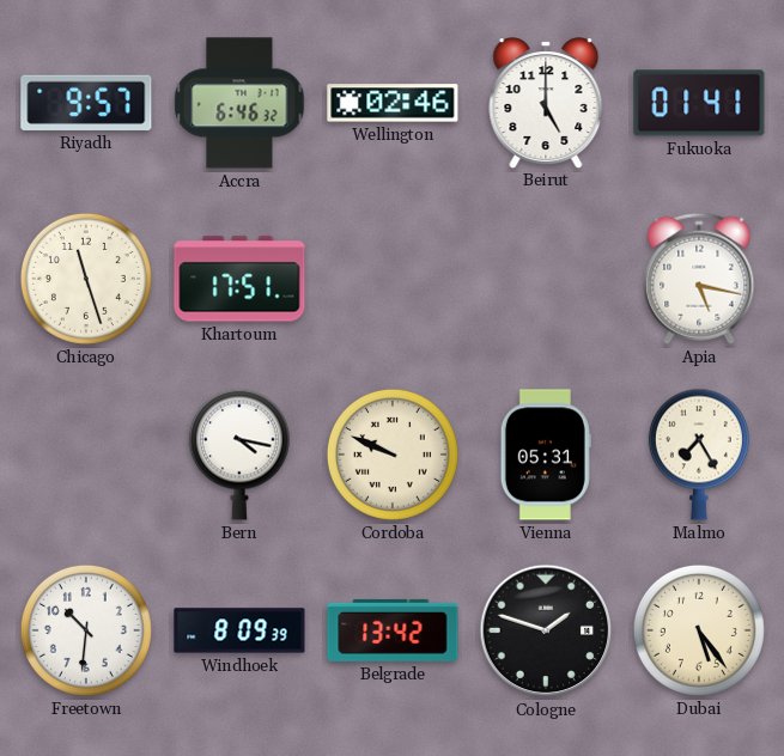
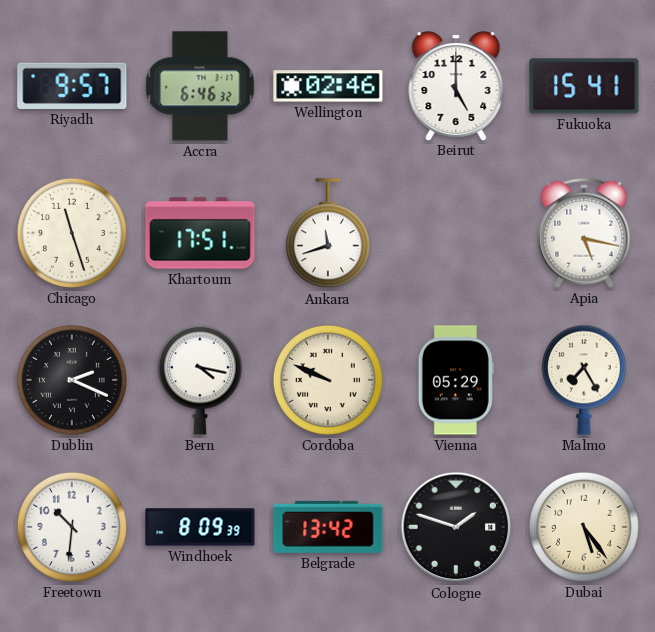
Fukuoka: 01:41 -> 15:41
Ankara: none -> 11:42
Dublin: none -> 2:19
Vienna: 05:31 -> 05:29
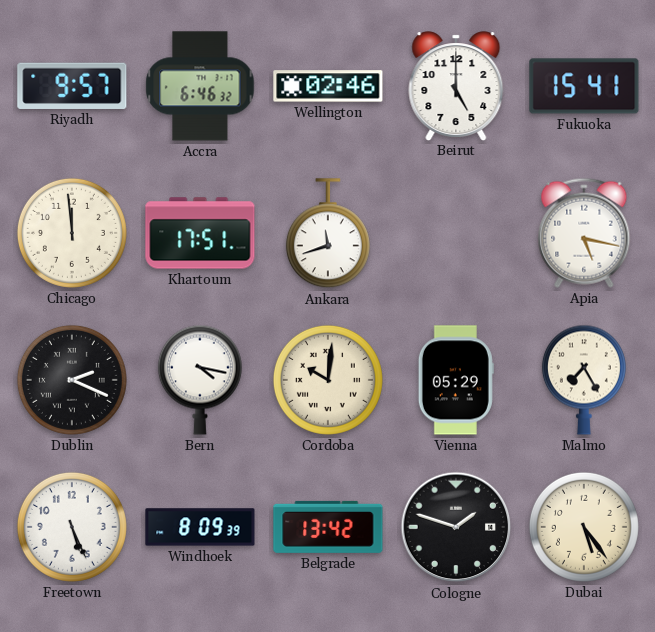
Chicago: 11:27 -> 11:59
Cordoba: 9:49 -> 10:01
Freetown: 10:31 -> 5:26
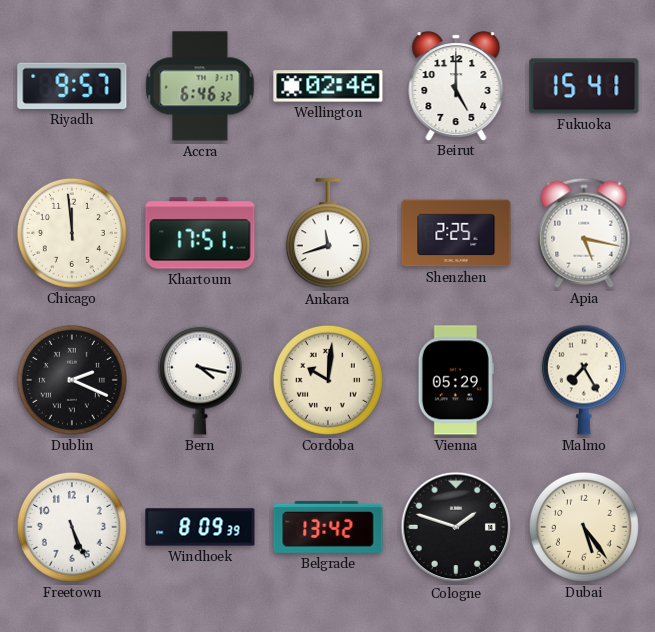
Shenzhen: none -> 2:25
